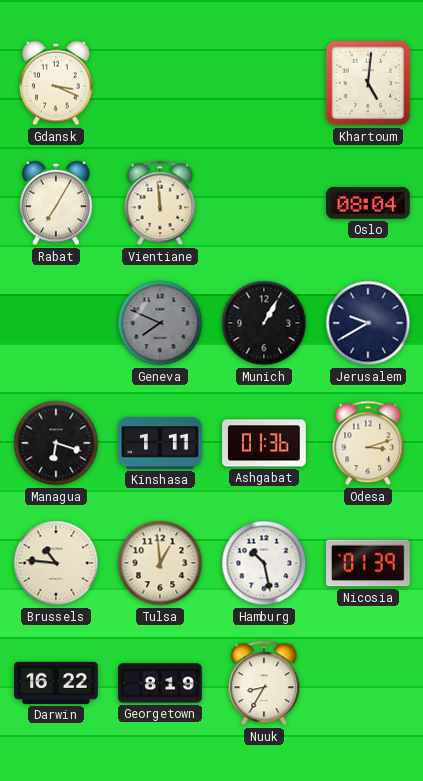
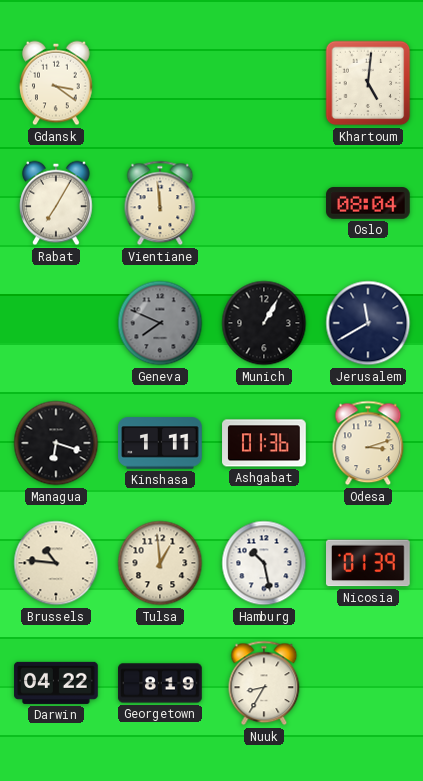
Gdansk: 3:19 -> 3:21
Jerusalem: 9:40 -> 11:40
Darwin: 16:22 -> 04:22
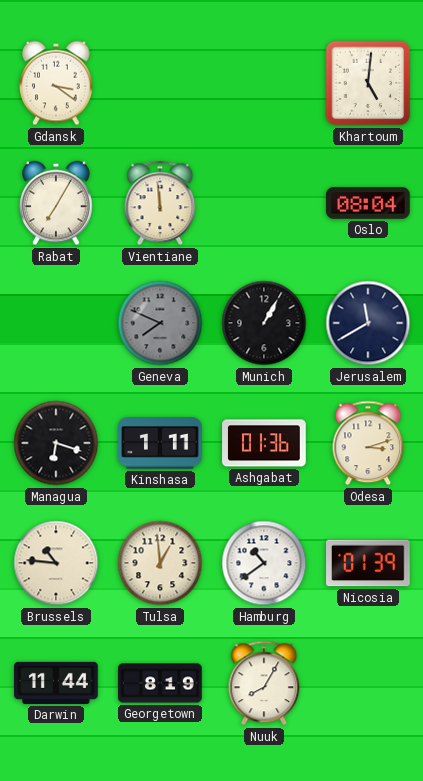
Hamburg: 10:28 -> 10:39
Darwin: 04:22 -> 11:44
Nuuk: 8:35 -> 8:05
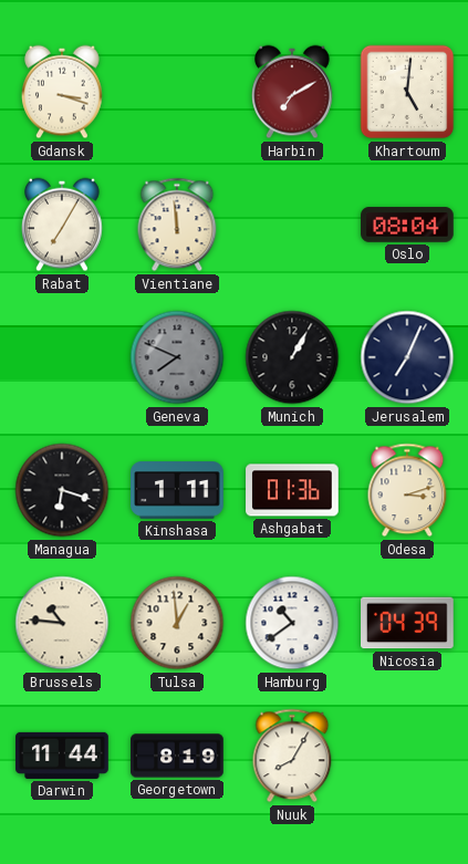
Gdansk: 3:21 -> 3:18
Harbin: none -> 7:10
Jerusalem: 11:40 -> 7:04
Nicosia: 01:39 -> 04:39
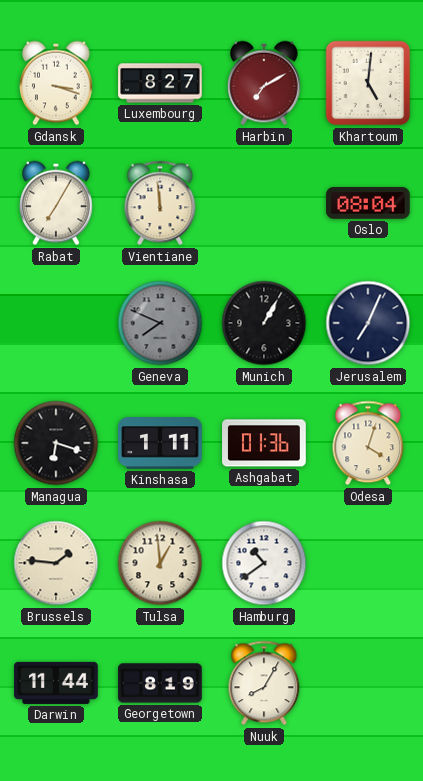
Luxembourg: none -> 8:27
Odesa: 3:12 -> 4:03
Brussels: 10:46 -> 1:46
Nicosia: 04:39 -> none
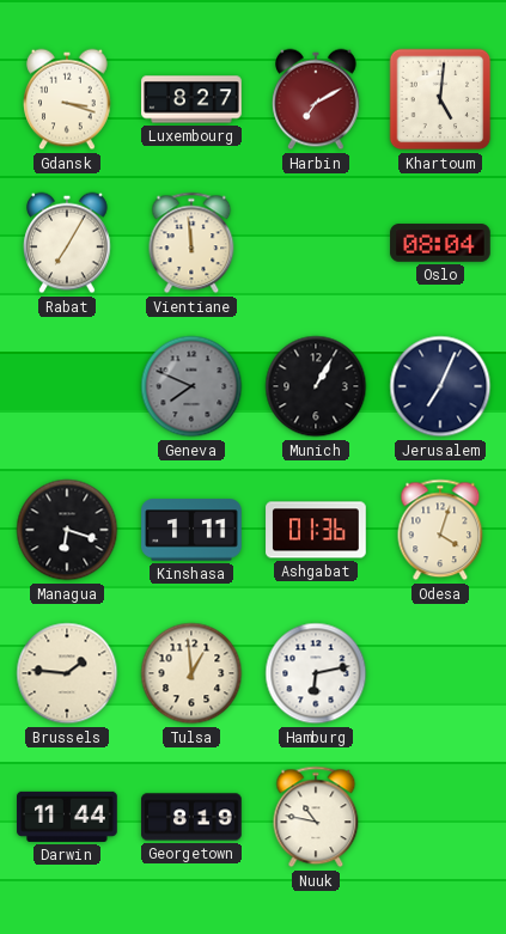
Hamburg: 10:39 -> 6:13
Nuuk: 8:05 -> 10:47
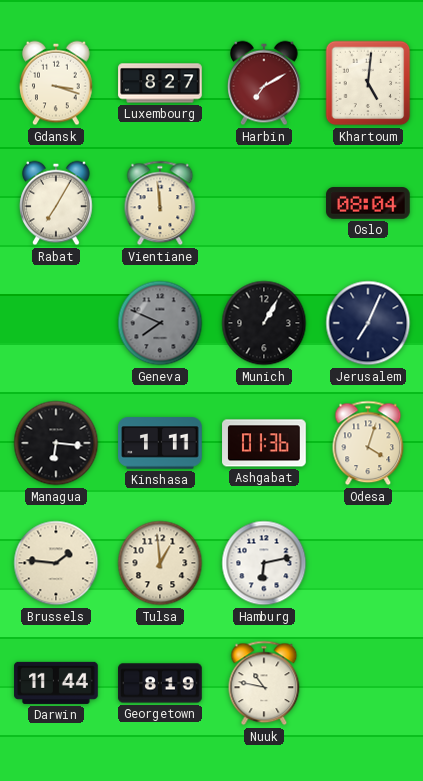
Managua: 6:18 -> 6:16
